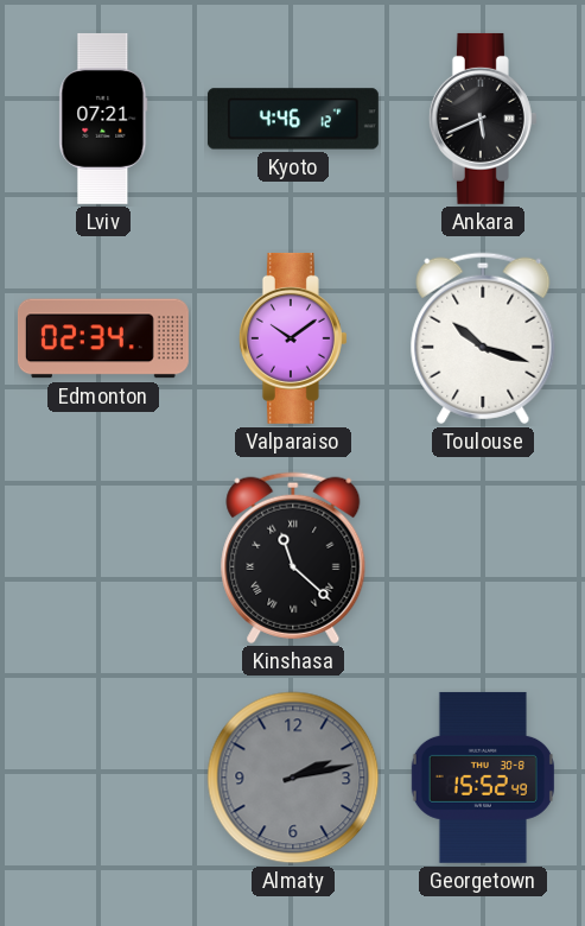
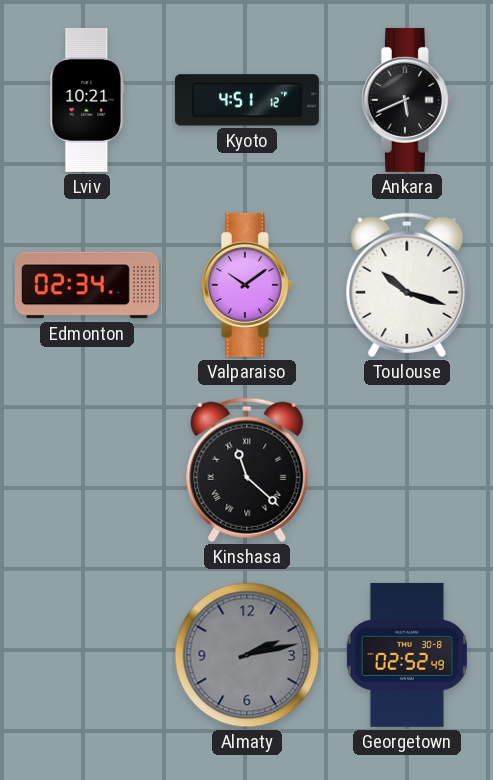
Lviv: 07:21 -> 10:21
Kyoto: 4:46 -> 4:51
Georgetown: 15:52 -> 02:52
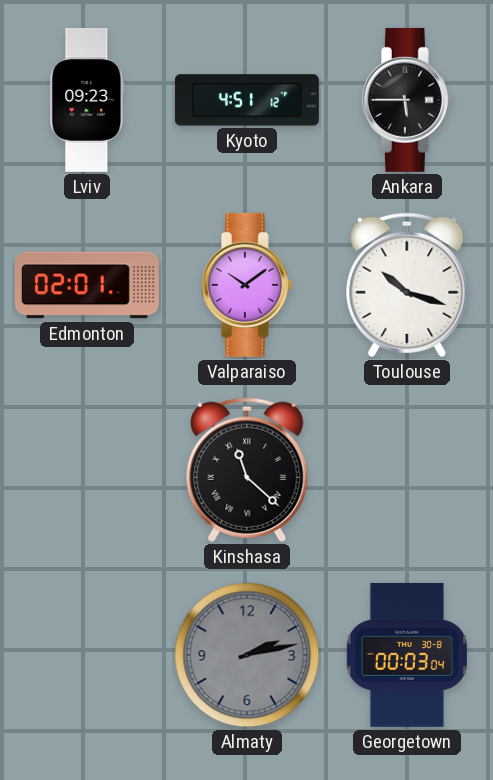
Lviv: 10:21 -> 09:23
Ankara: 5:41 -> 5:45
Edmonton: 02:34 -> 02:01
Georgetown: 02:52 -> 00:03
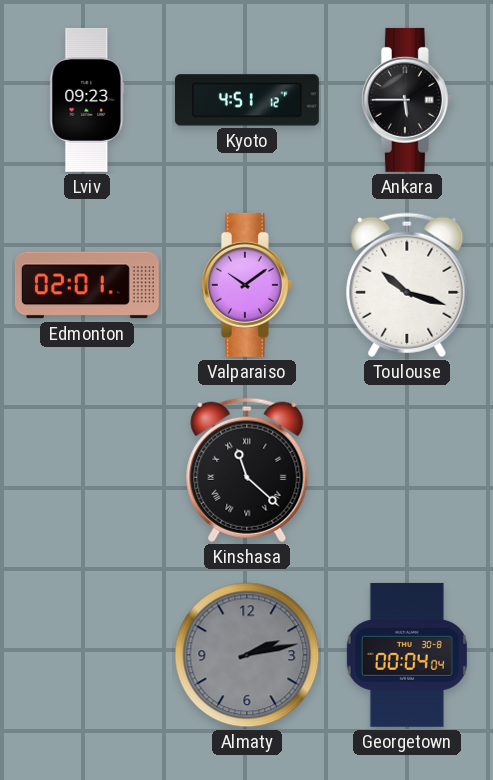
Georgetown: 00:03 -> 00:04
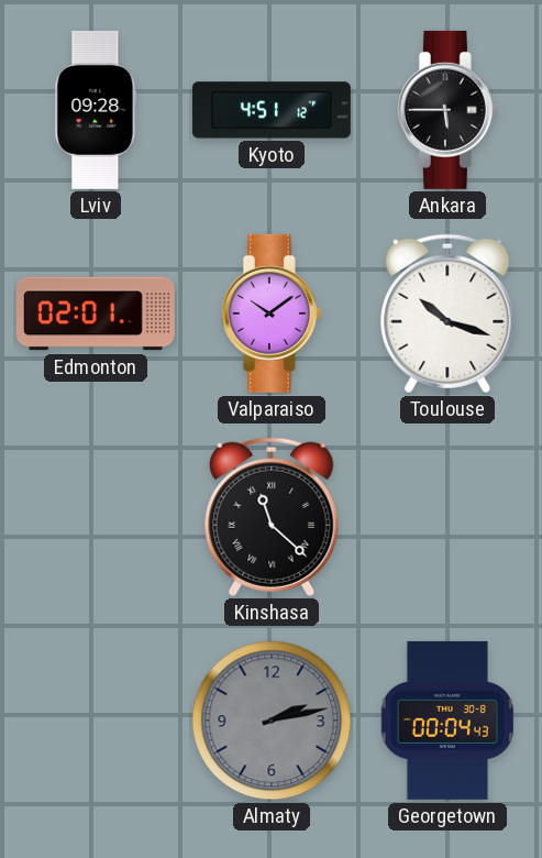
Lviv: 09:23 -> 09:28
Georgetown: 00:04:04 -> 00:04:43
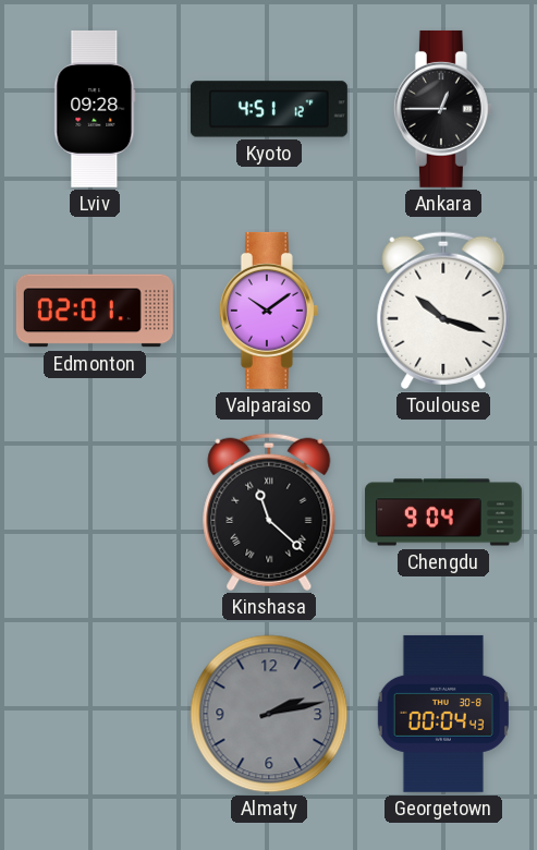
Ankara: 5:45 -> 12:45
Chengdu: none -> 9:04
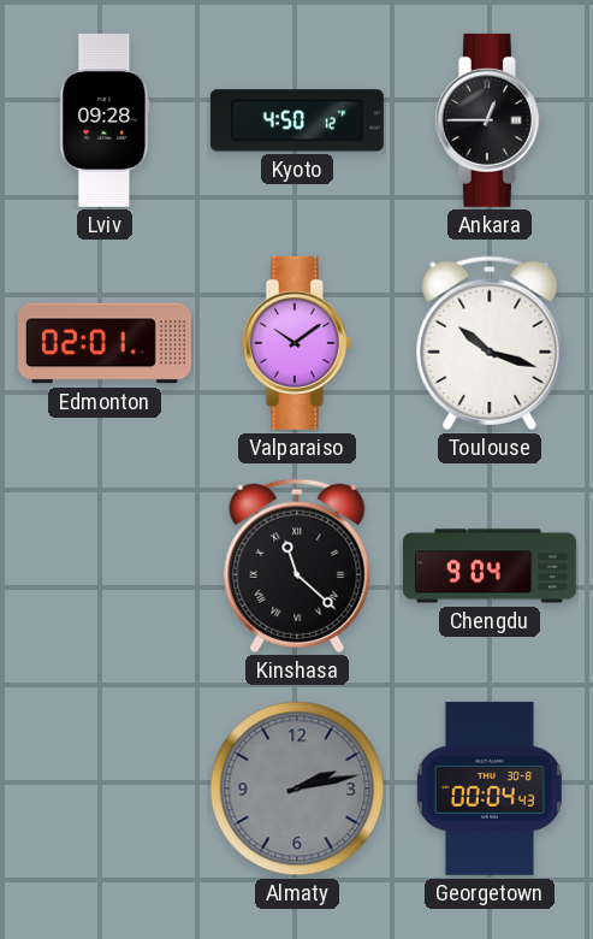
Kyoto: 4:51 -> 4:50
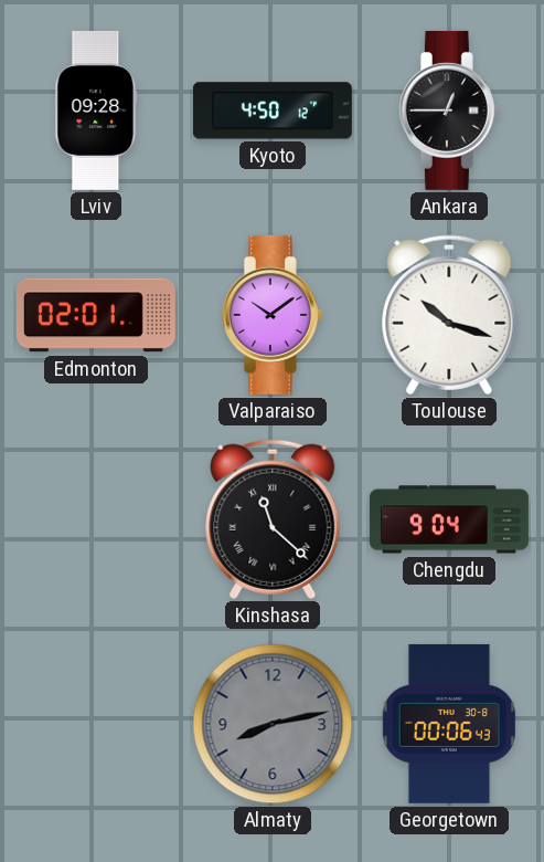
Almaty: 2:13 -> 8:13
Georgetown: 00:04 -> 00:06
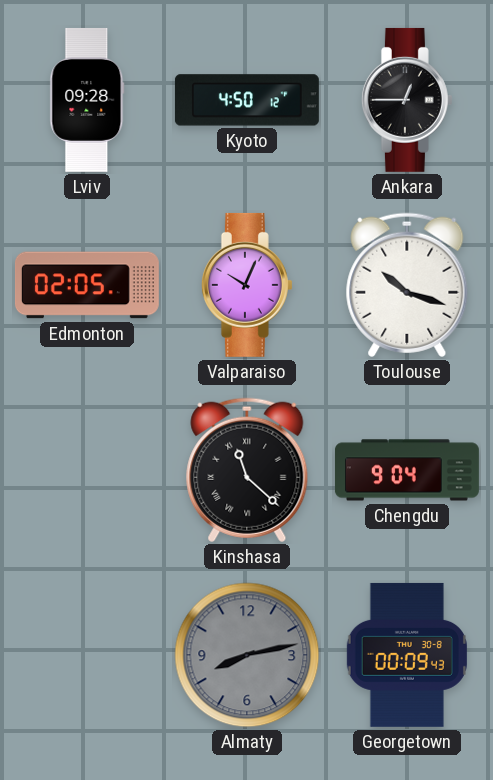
Edmonton: 02:01 -> 02:05
Valparaiso: 10:09 -> 10:04
Georgetown: 00:06 -> 00:09
